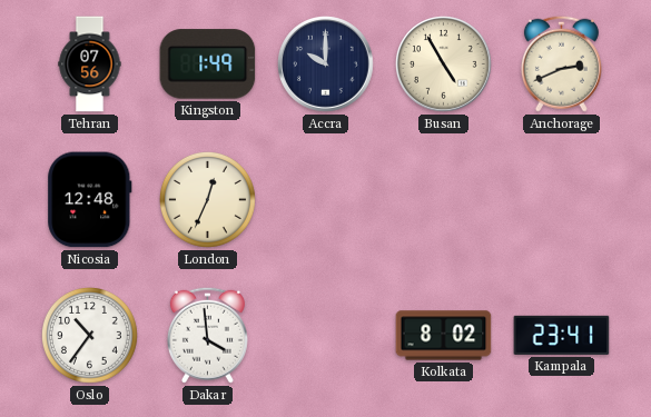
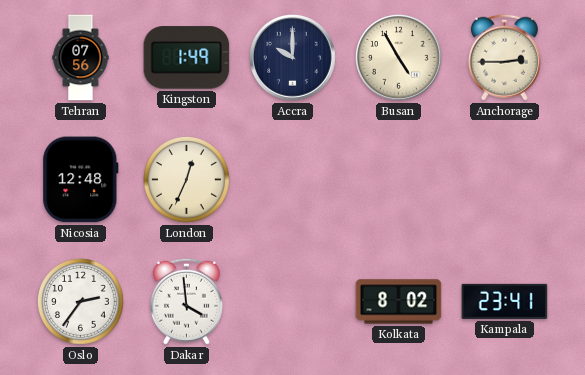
Anchorage: 2:41 -> 2:45
Oslo: 10:36 -> 2:36
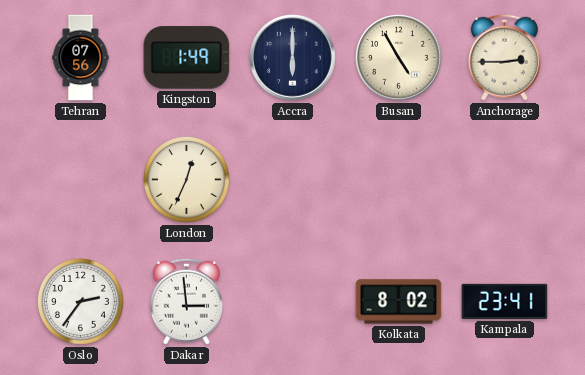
Accra: 10:00 -> 6:00
Nicosia: 12:48 -> none
Dakar: 3:59 -> 2:59
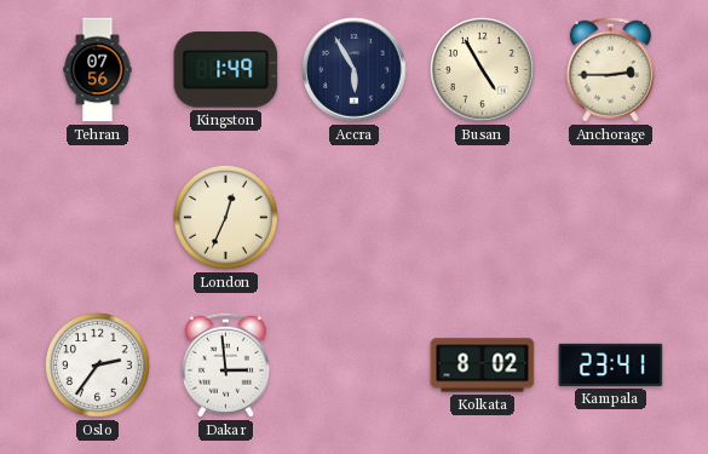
Accra: 6:00 -> 5:55
